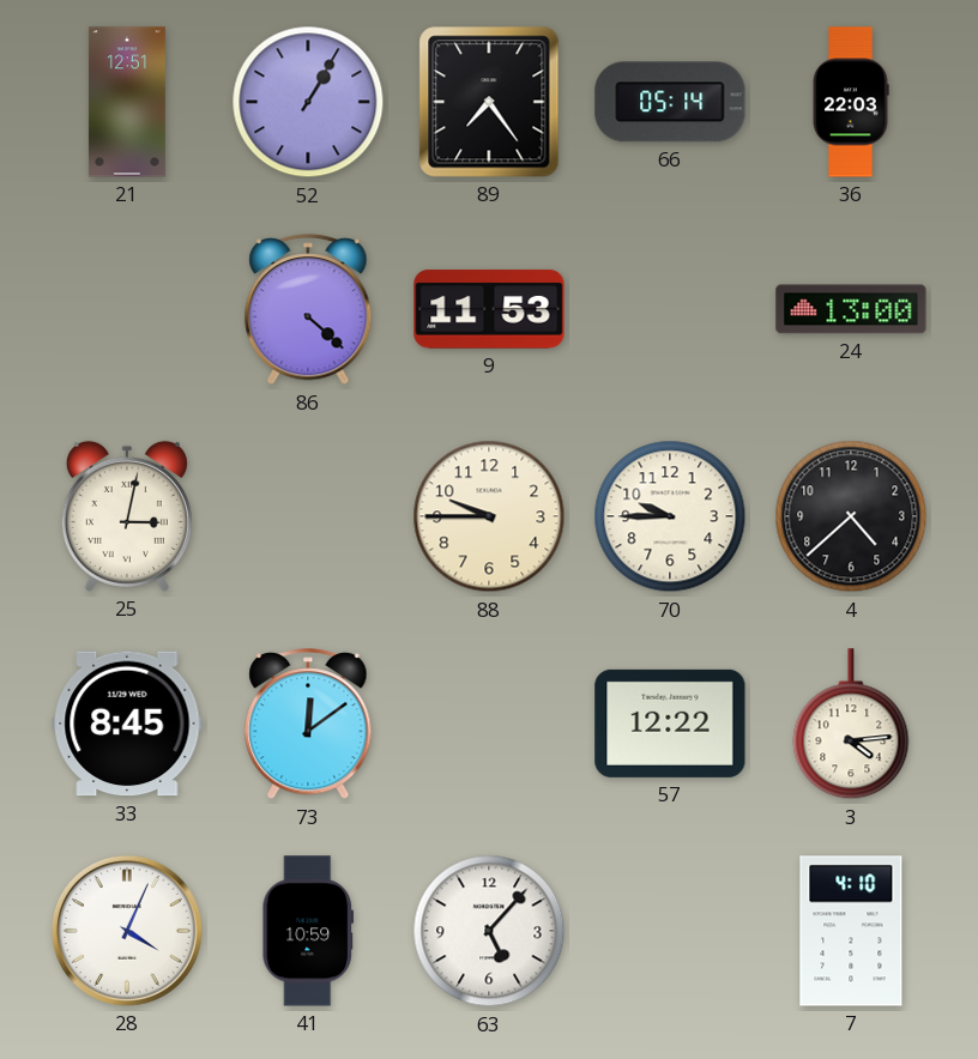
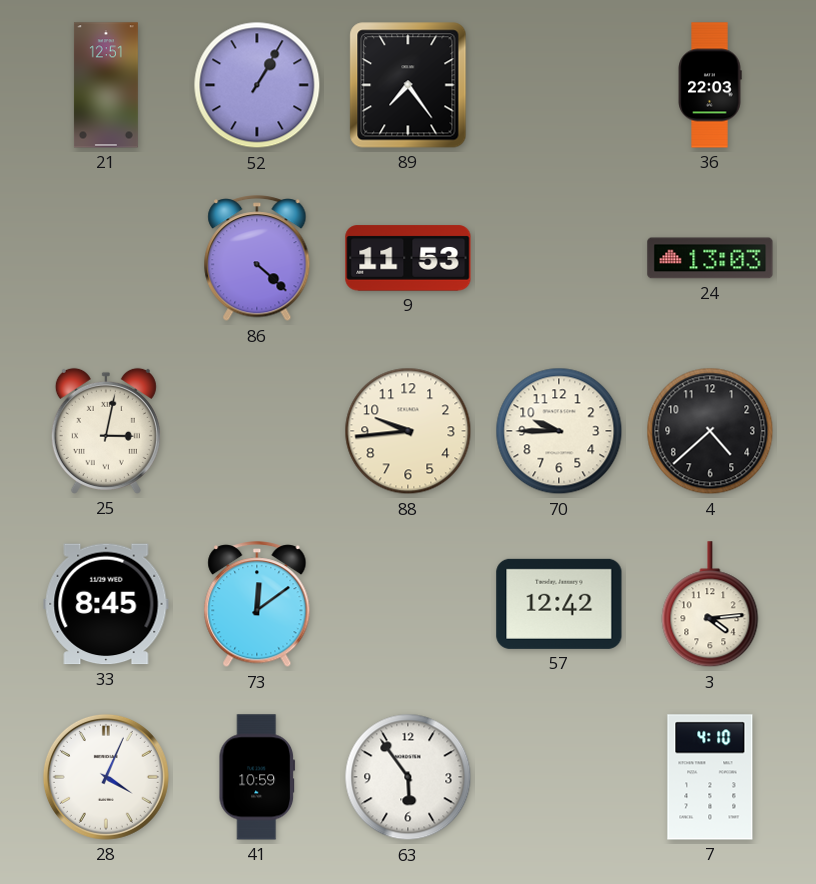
66: 05:14 -> none
24: 13:00 -> 13:03
88: 9:45 -> 9:44
57: 12:22 -> 12:42
63: 5:07 -> 5:54
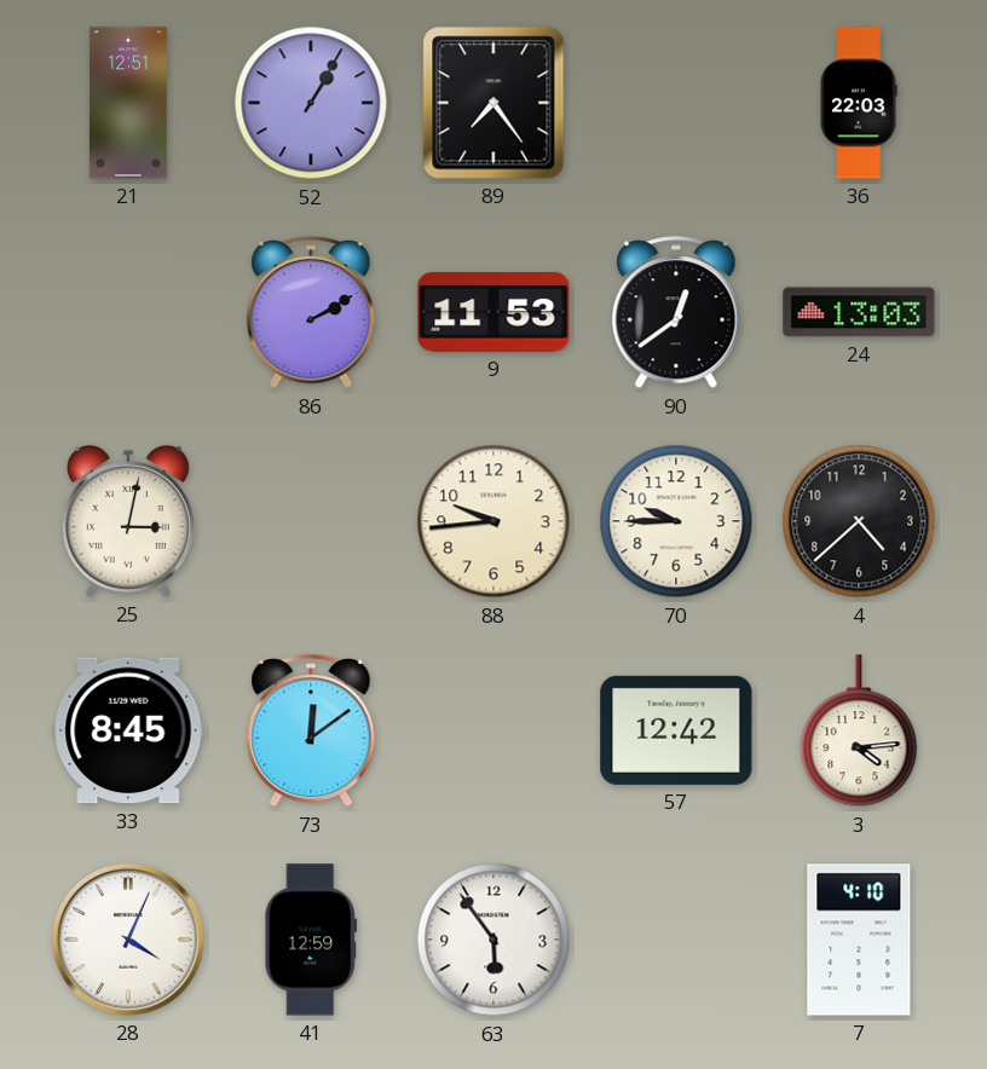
86: 4:22 -> 2:10
90: none -> 12:39
41: 10:59 -> 12:59
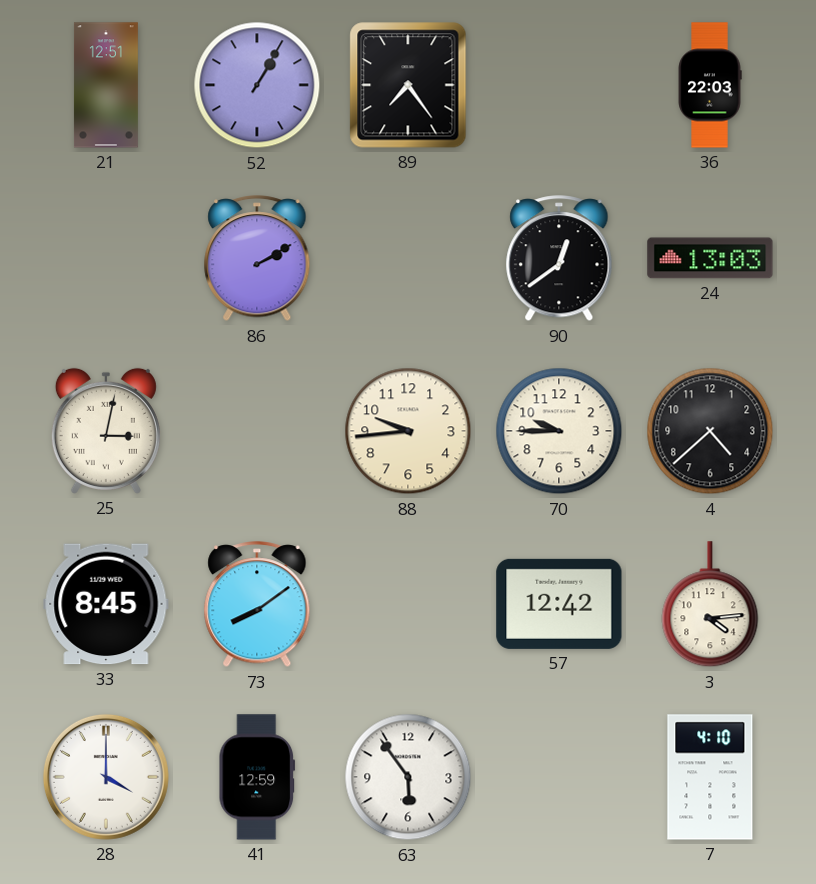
9: 11:53 -> none
73: 12:09 -> 8:09
28: 4:04 -> 4:00
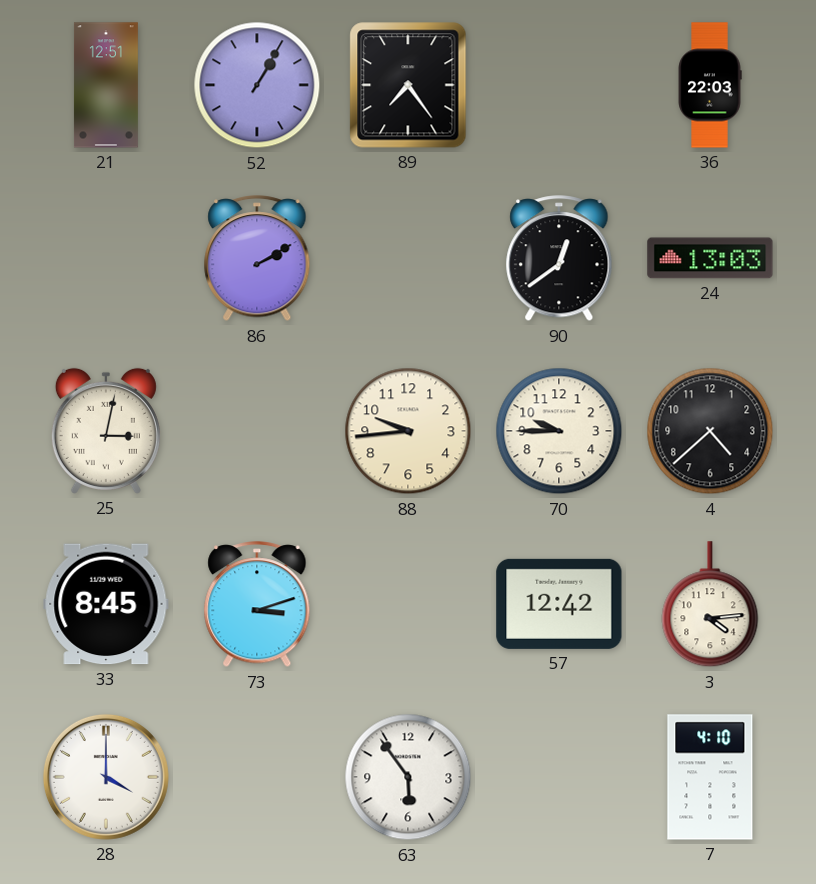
73: 8:09 -> 3:12
41: 12:59 -> none
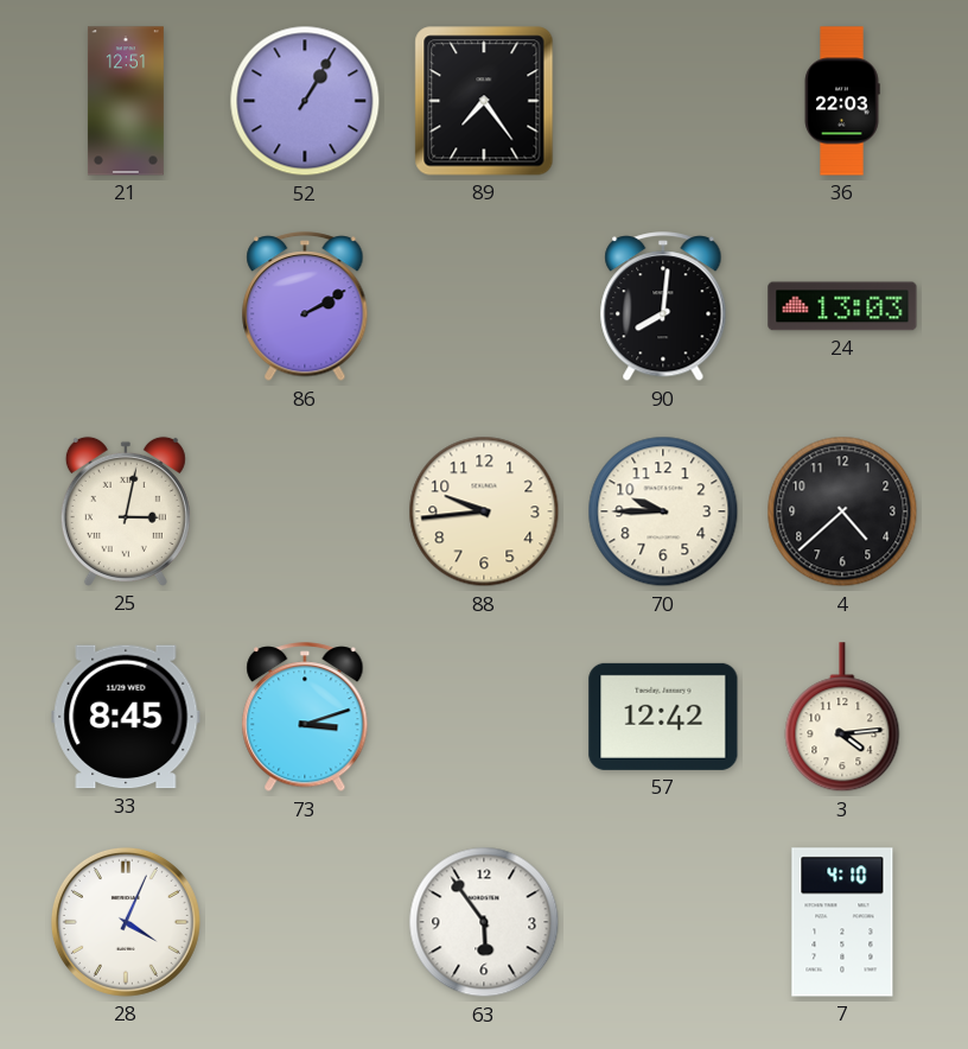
90: 12:39 -> 8:01
28: 4:00 -> 4:04
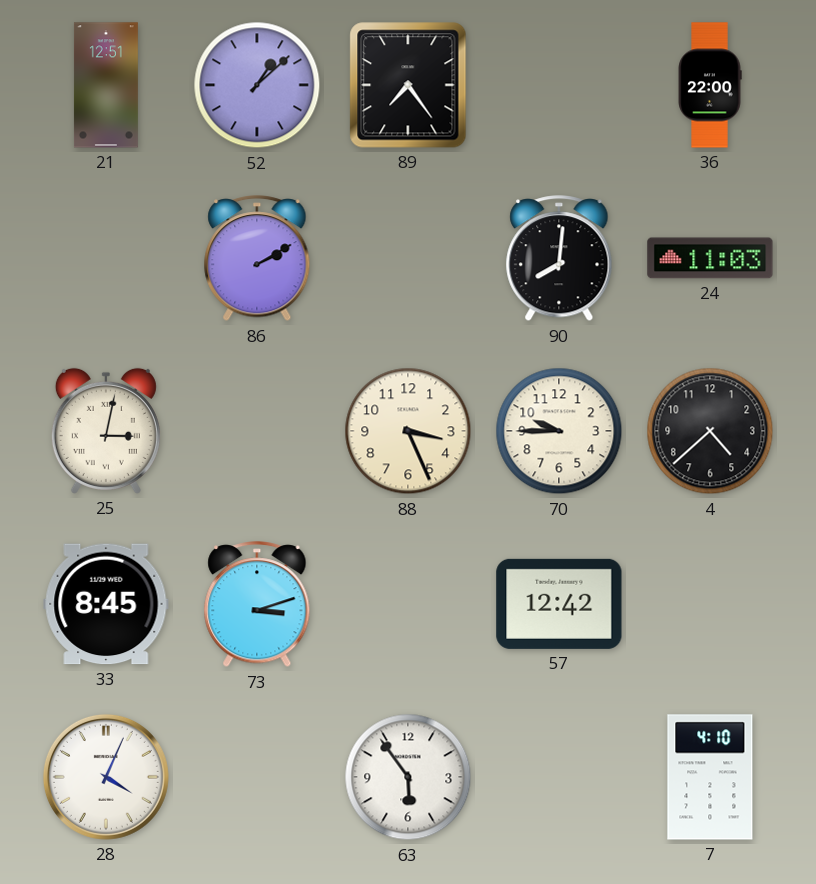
52: 1:05 -> 1:08
36: 22:03 -> 22:00
24: 13:03 -> 11:03
88: 9:44 -> 3:26
3: 4:14 -> none
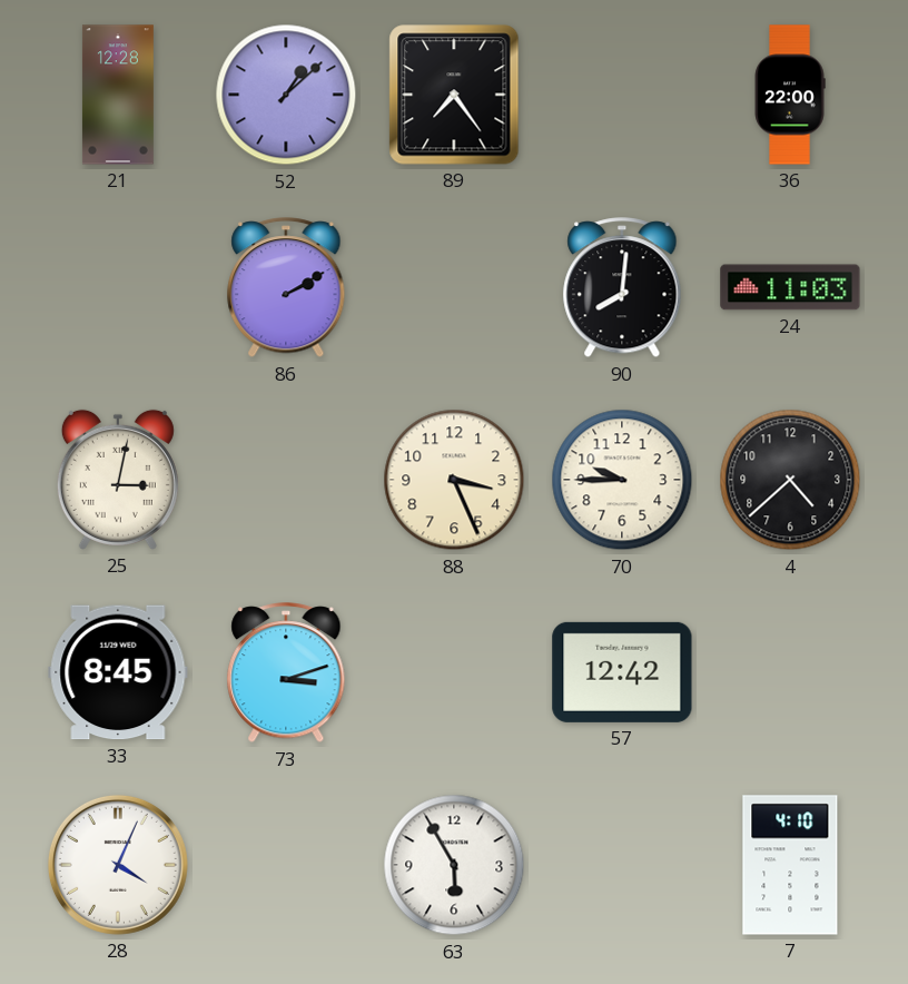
21: 12:51 -> 12:28
63: 5:54 -> 5:55
